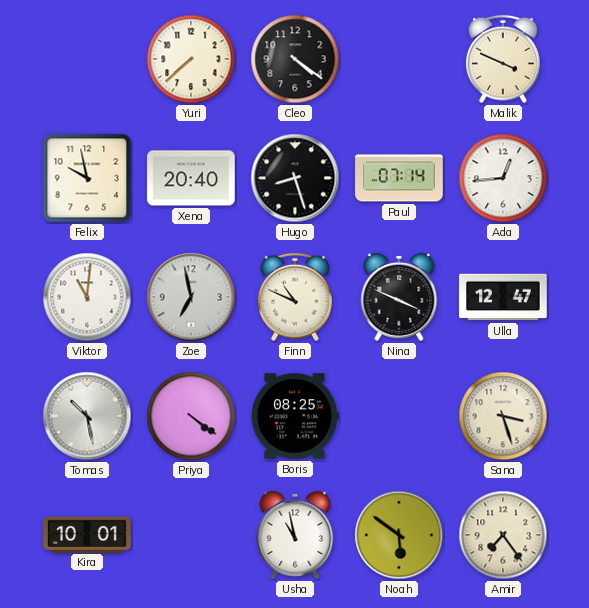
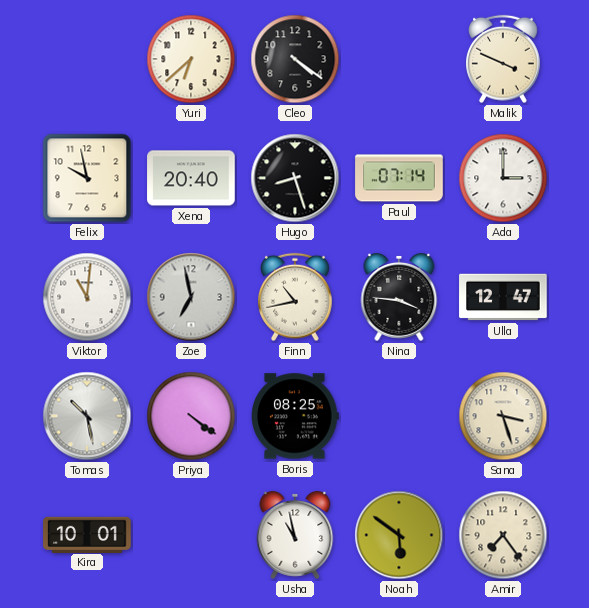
Yuri: 7:38 -> 6:38
Ada: 12:44 -> 3:00
Finn: 10:49 -> 10:43
Nina: 3:49 -> 3:46
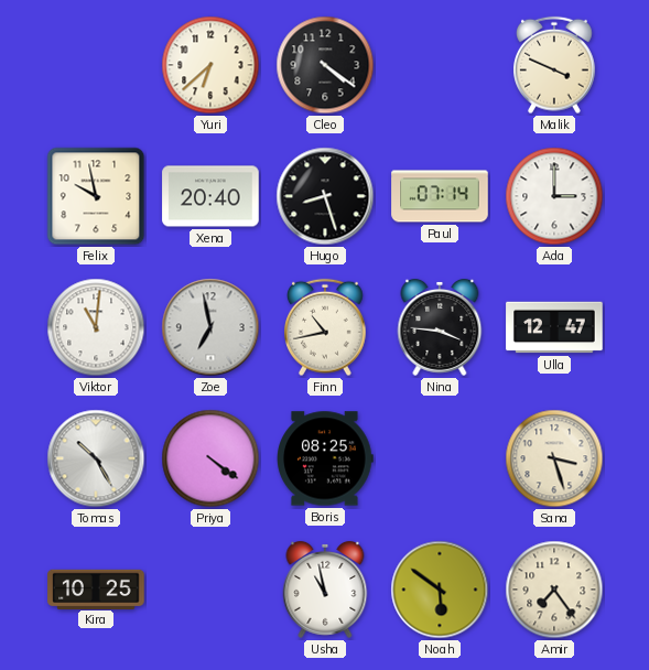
Tomas: 10:28 -> 10:25
Kira: 10:01 -> 10:25
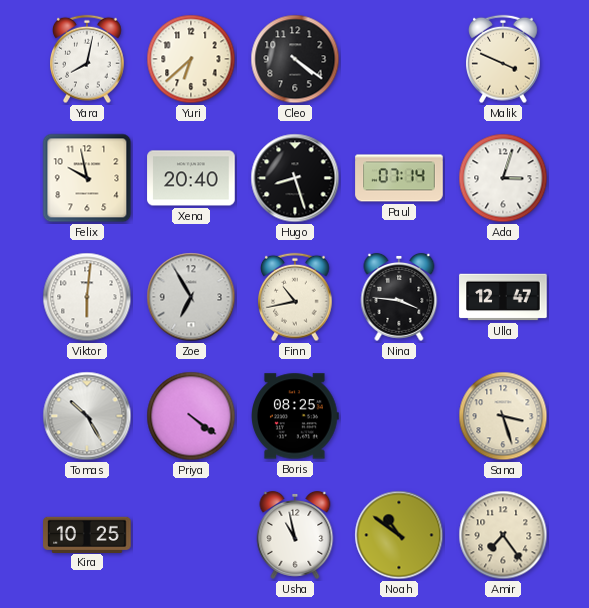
Yara: none -> 8:02
Ada: 3:00 -> 3:03
Viktor: 11:01 -> 6:01
Zoe: 6:58 -> 6:55
Noah: 5:51 -> 10:51
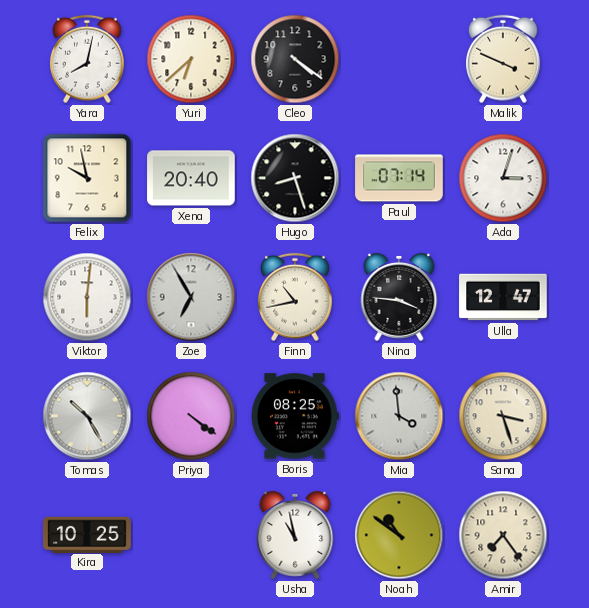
Mia: none -> 3:59
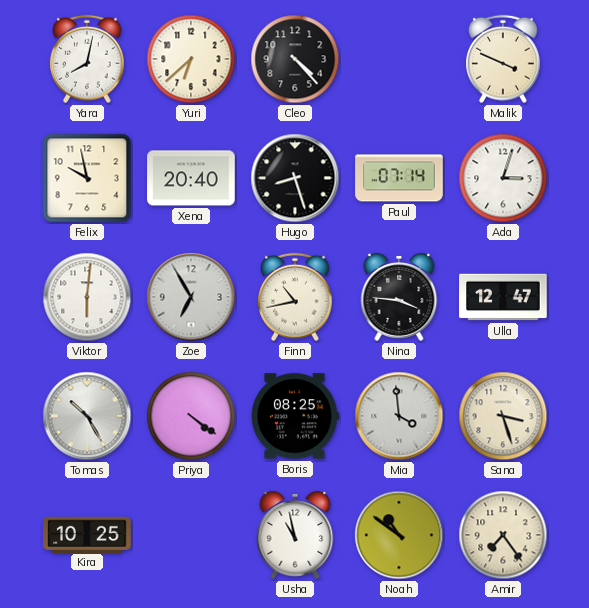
Cleo: 4:21 -> 4:23
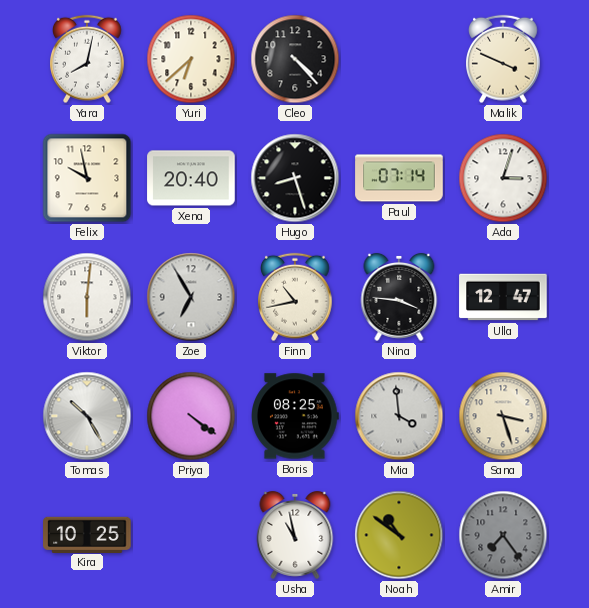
Amir dial: cream -> grey
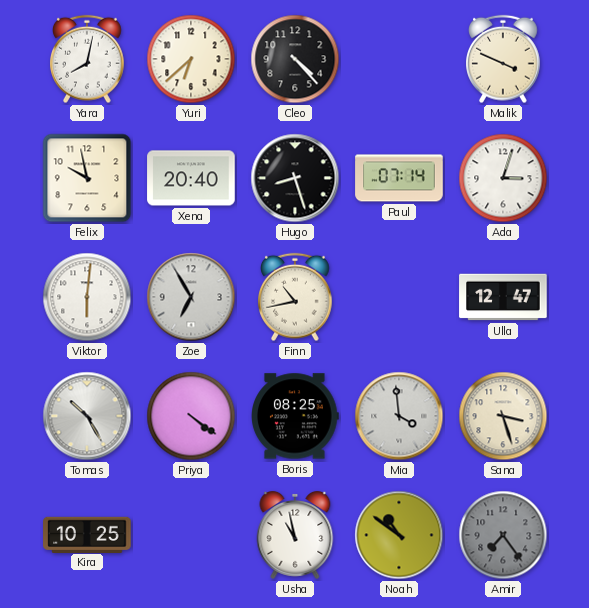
Nina: 3:46 -> none
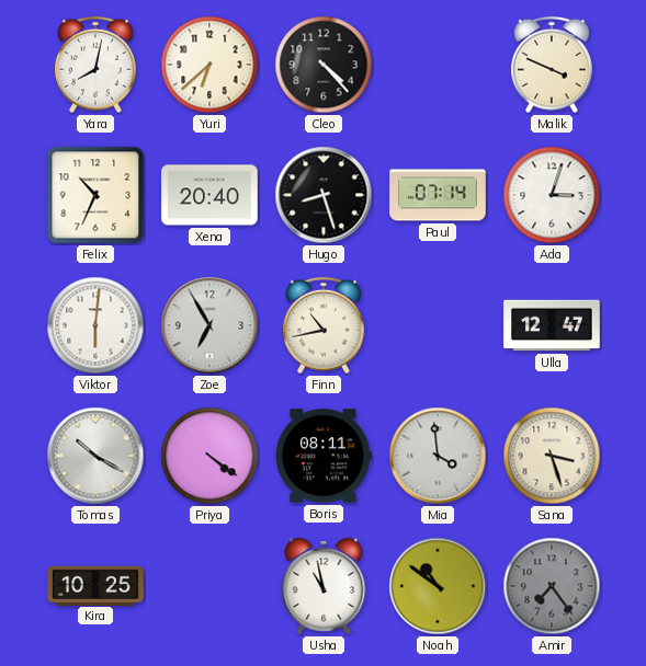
Felix: 9:58 -> 10:34
Tomas: 10:25 -> 10:20
Boris: 08:25 -> 08:11
